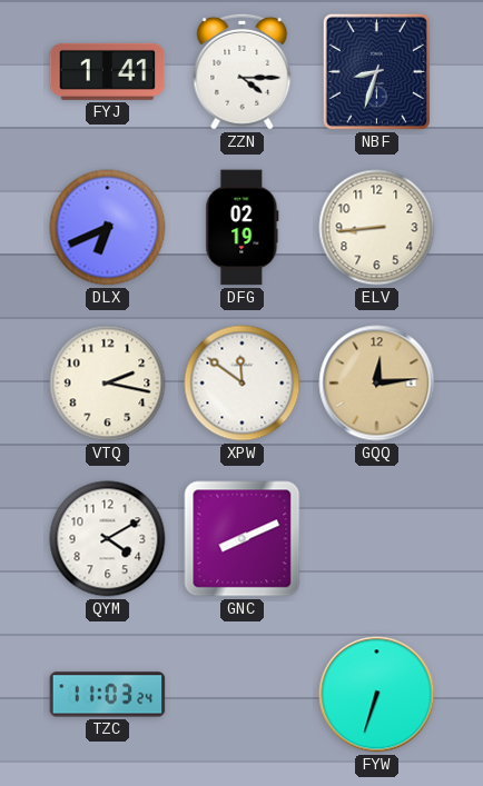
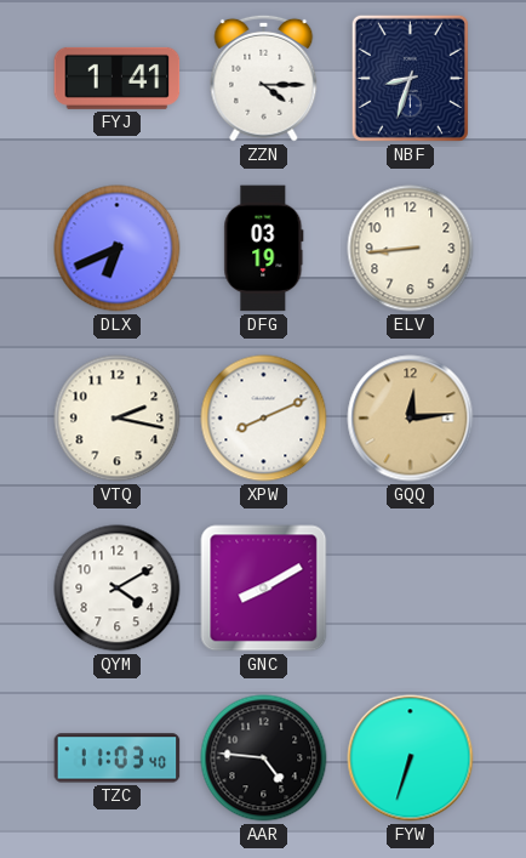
DFG: 02:19 -> 03:19
XPW: 11:51 -> 8:11
GNC: 8:11 -> 8:10
TZC: 11:03:24 -> 11:03:40
AAR: none -> 4:46
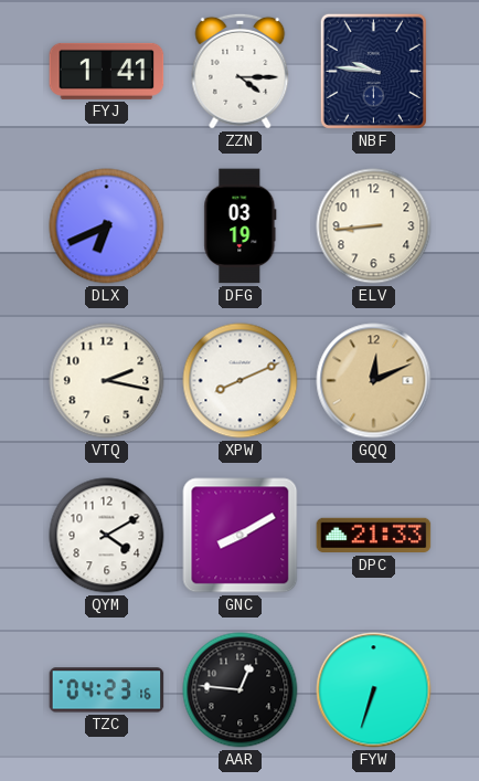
NBF: 8:33 -> 9:46
GQQ: 12:14 -> 12:11
DPC: none -> 21:33
TZC: 11:03 -> 04:23
AAR: 4:46 -> 12:46
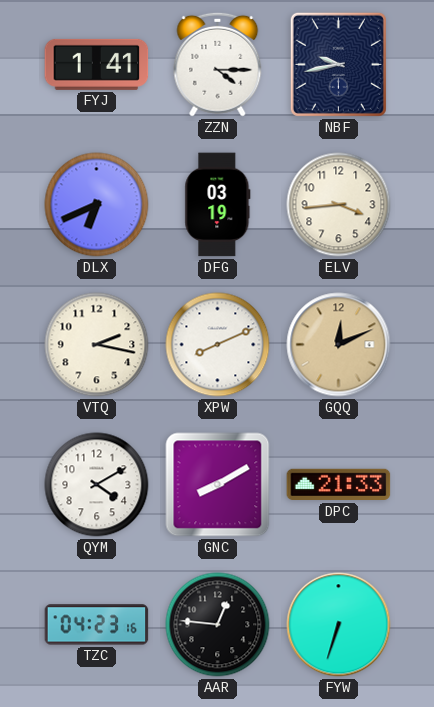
NBF: 9:46 -> 9:43
ELV: 8:44 -> 3:44
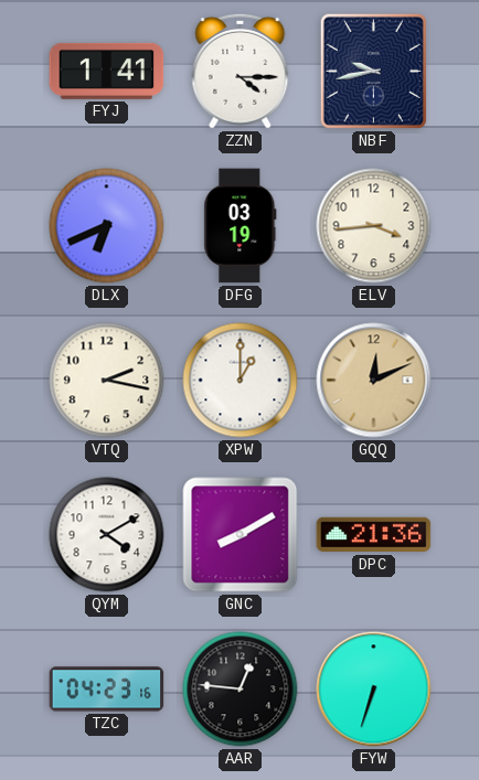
XPW: 8:11 -> 1:00
DPC: 21:33 -> 21:36
